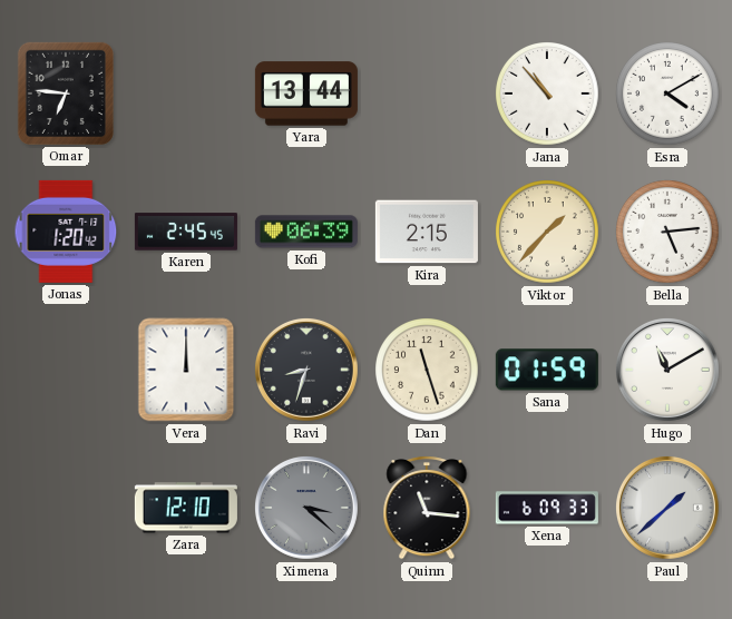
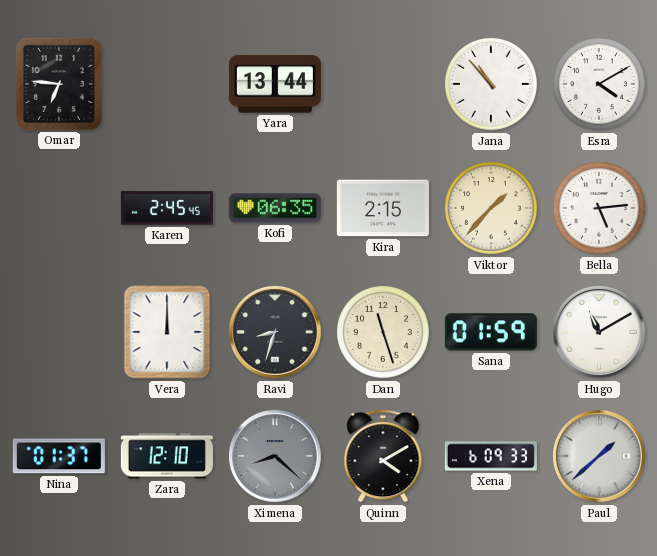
Jonas: 1:20 -> none
Kofi: 06:39 -> 06:35
Nina: none -> 01:37
Ximena: 3:22 -> 8:22
Quinn: 11:16 -> 4:10
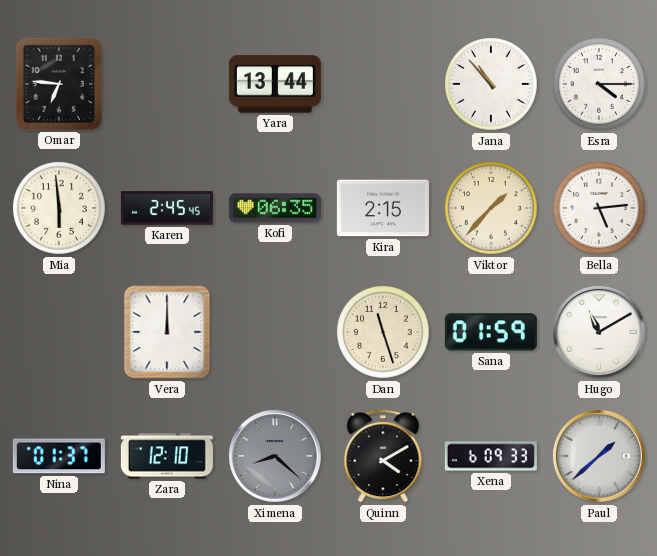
Esra: 4:10 -> 4:15
Mia: none -> 5:59
Ravi: 8:33 -> none
